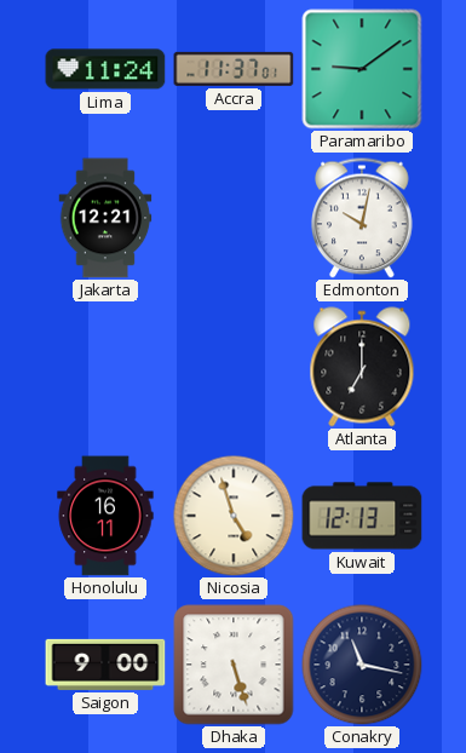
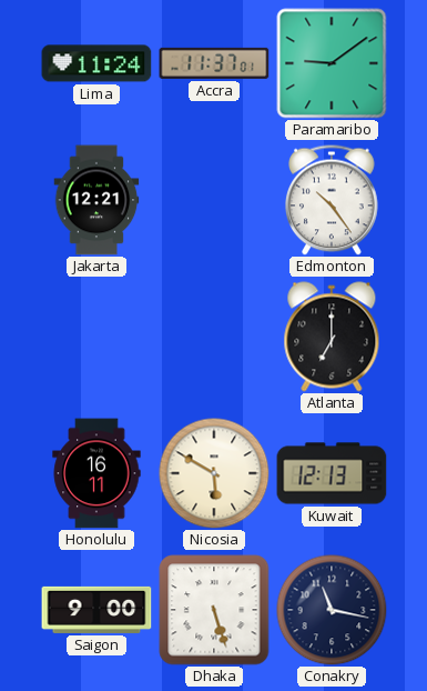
Edmonton: 10:02 -> 10:24
Nicosia: 4:57 -> 5:50
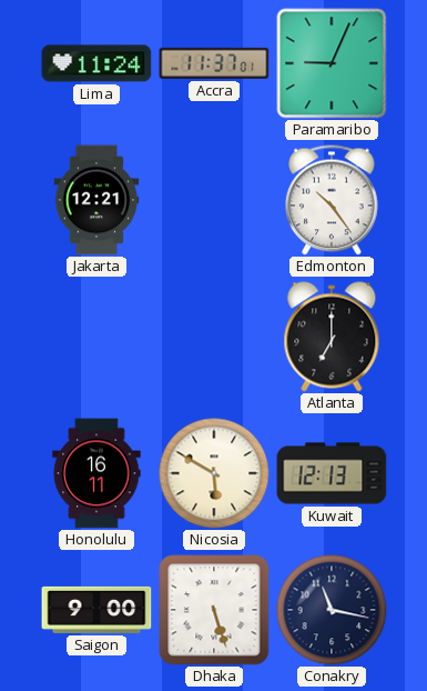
Paramaribo: 9:09 -> 9:04
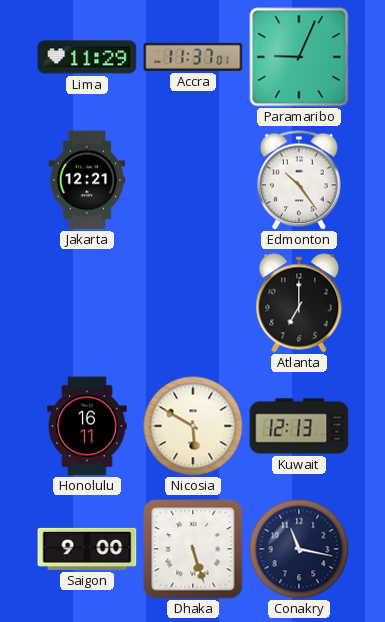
Lima: 11:24 -> 11:29
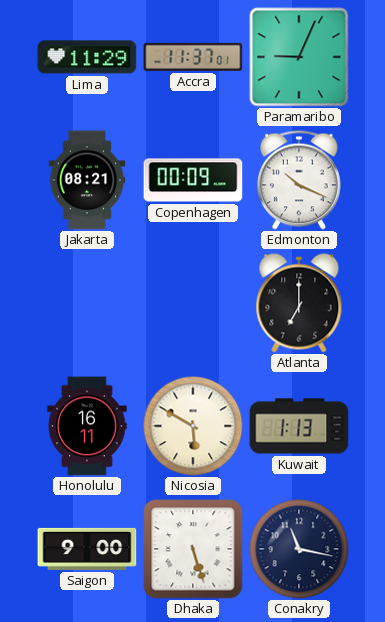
Jakarta: 12:21 -> 08:21
Copenhagen: none -> 00:09
Edmonton: 10:24 -> 10:19
Kuwait: 12:13 -> 1:13
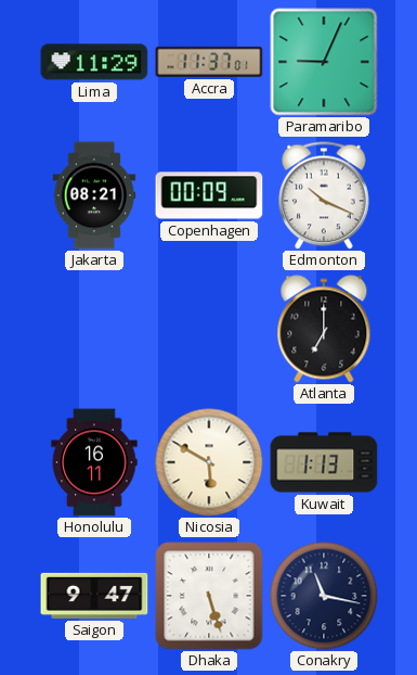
Saigon: 9:00 -> 9:47
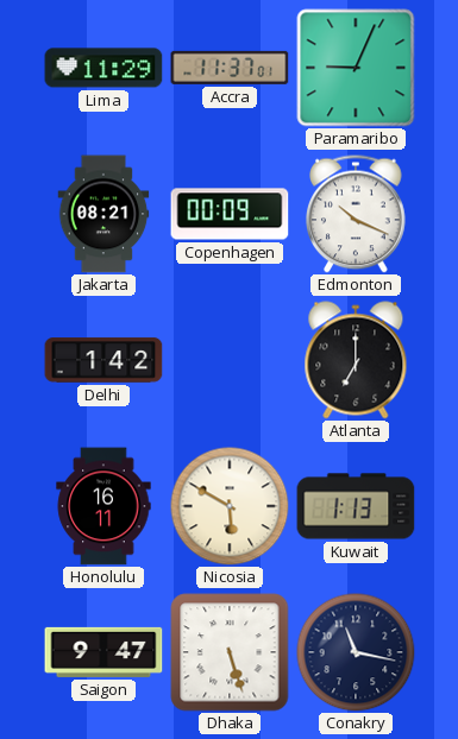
Delhi: none -> 1:42
